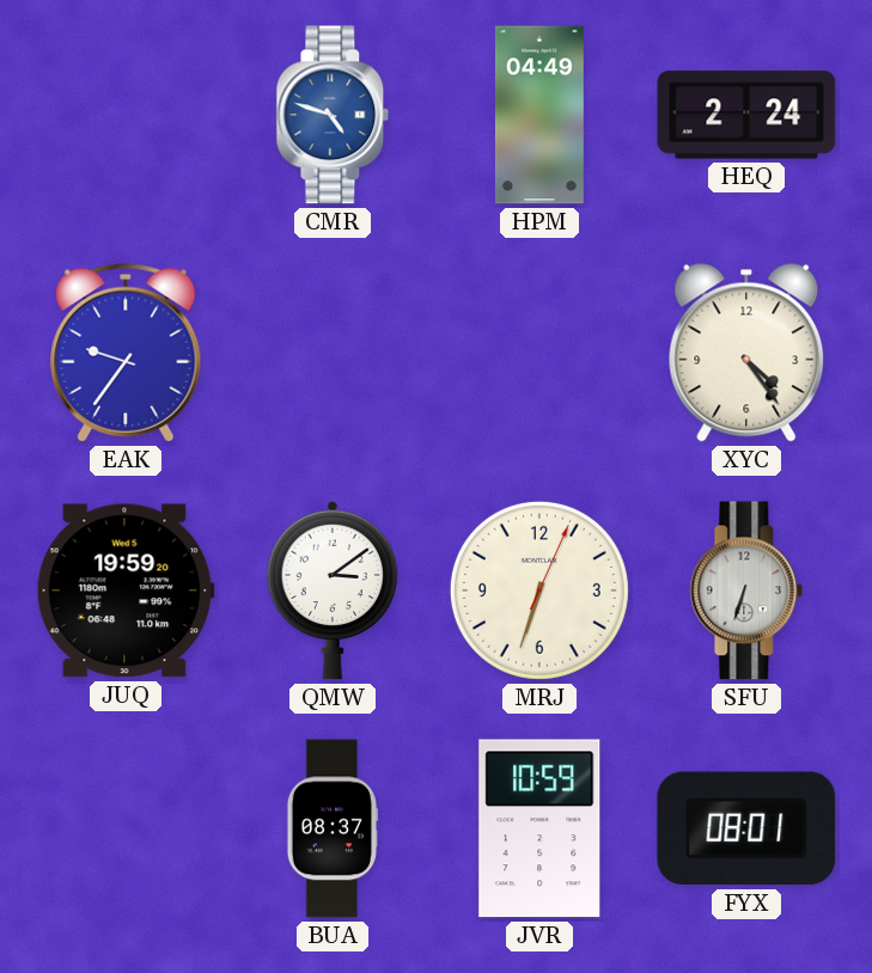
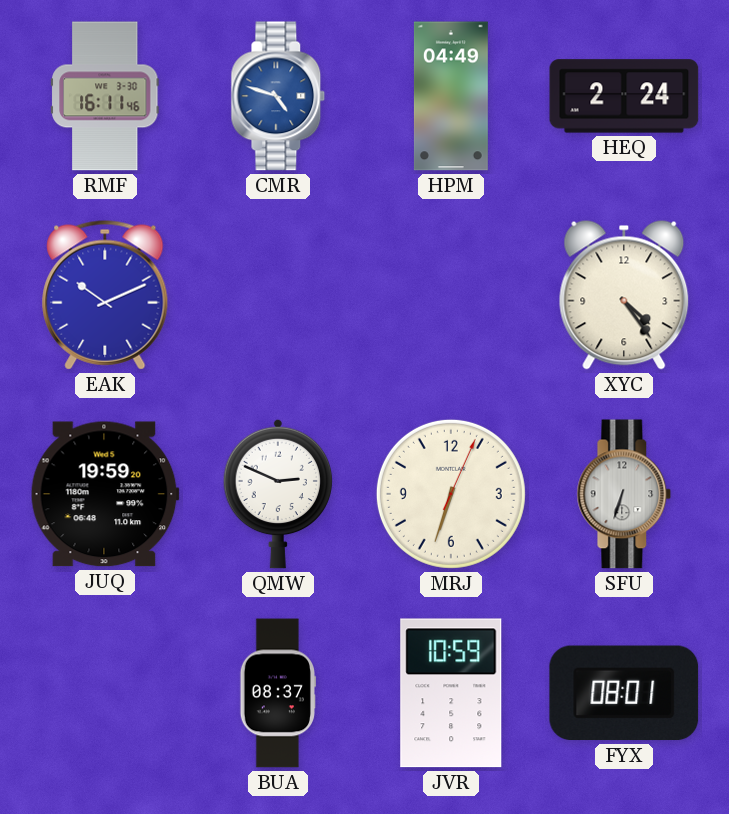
RMF: none -> 16:11
EAK: 9:36 -> 10:11
QMW: 3:09 -> 2:49
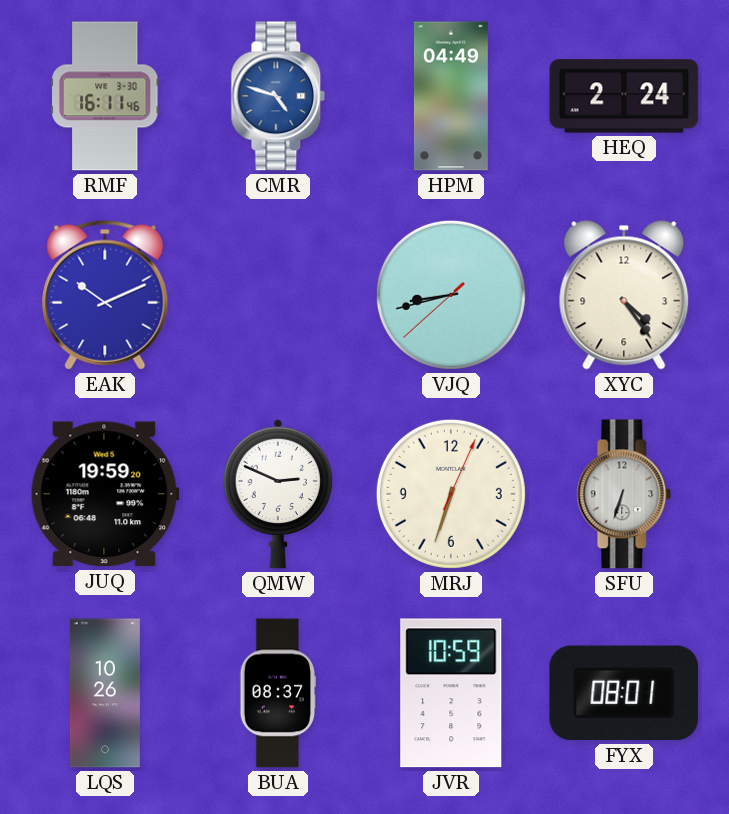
VJQ: none -> 8:42
LQS: none -> 10:26
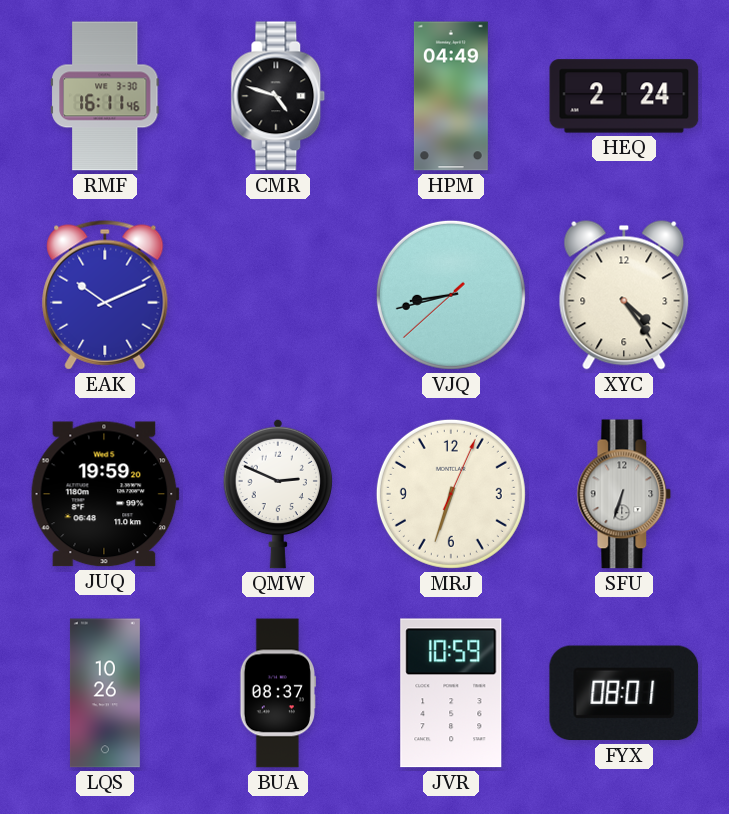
CMR dial: blue -> black
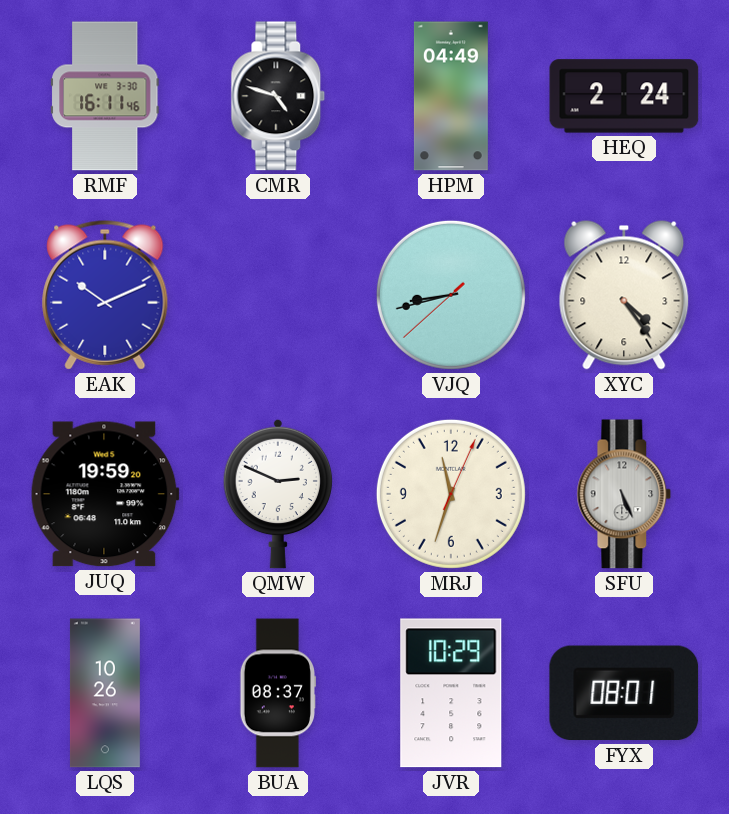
MRJ: 6:33 -> 11:33
SFU: 6:33 -> 5:26
JVR: 10:59 -> 10:29
